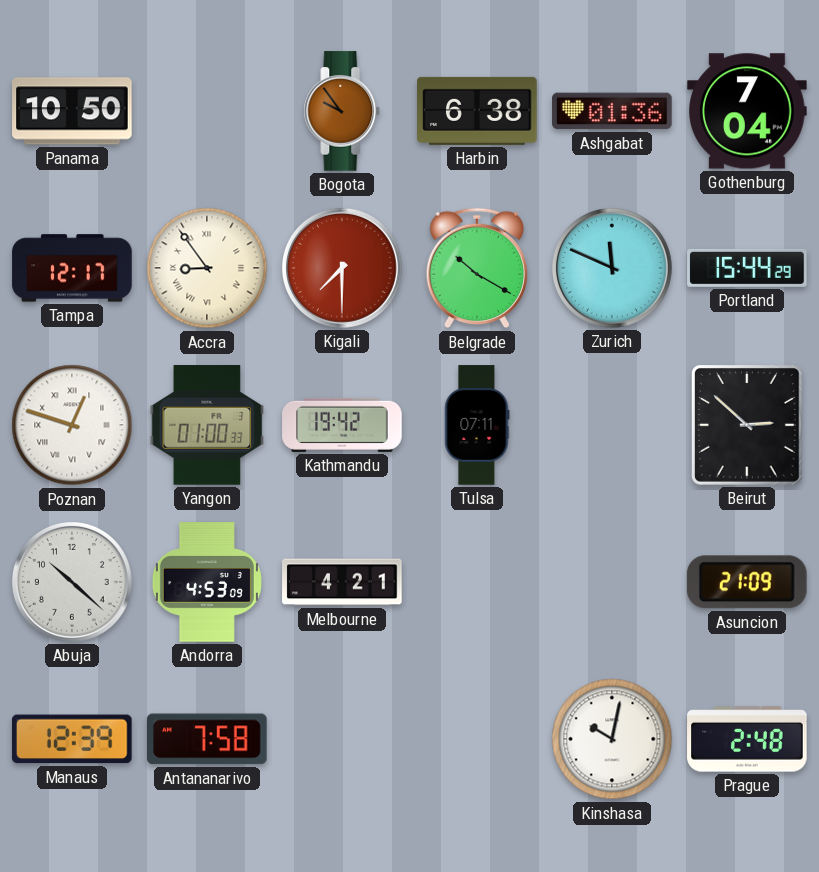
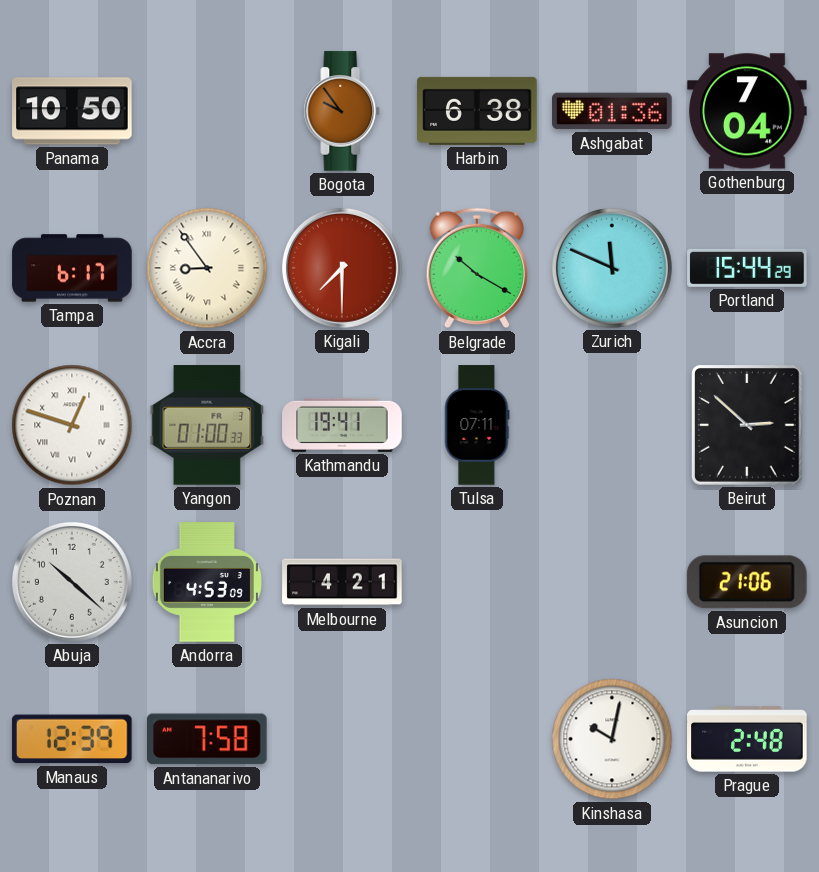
Tampa: 12:17 -> 6:17
Kathmandu: 19:42 -> 19:41
Asuncion: 21:09 -> 21:06
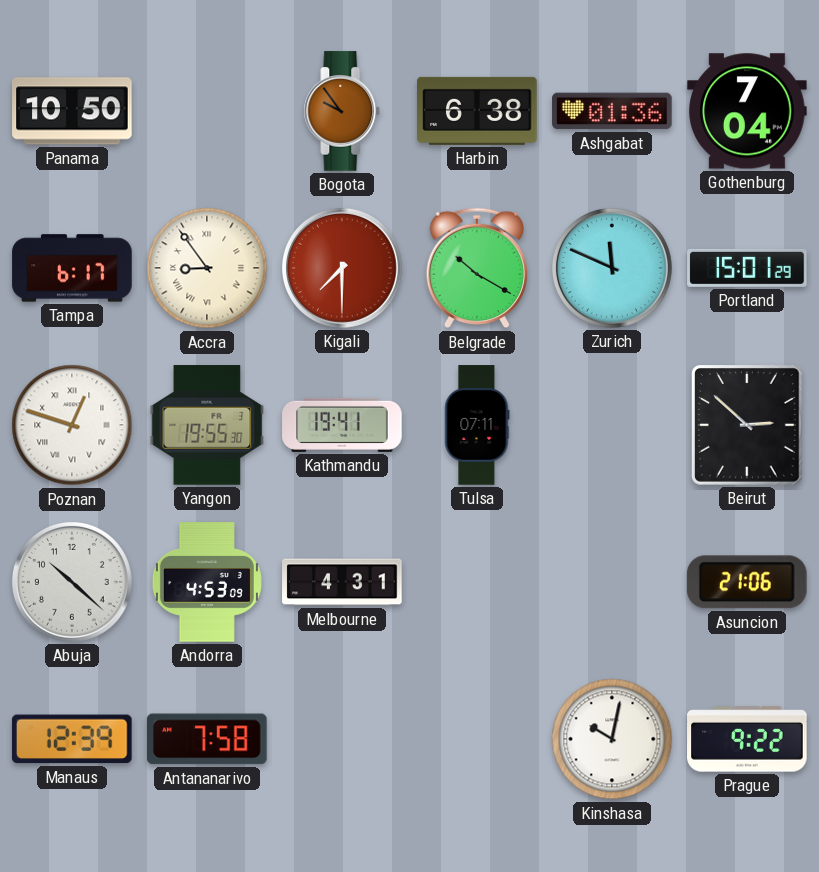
Portland: 15:44 -> 15:01
Yangon: 01:00 -> 19:55
Melbourne: 4:21 -> 4:31
Prague: 2:48 -> 9:22
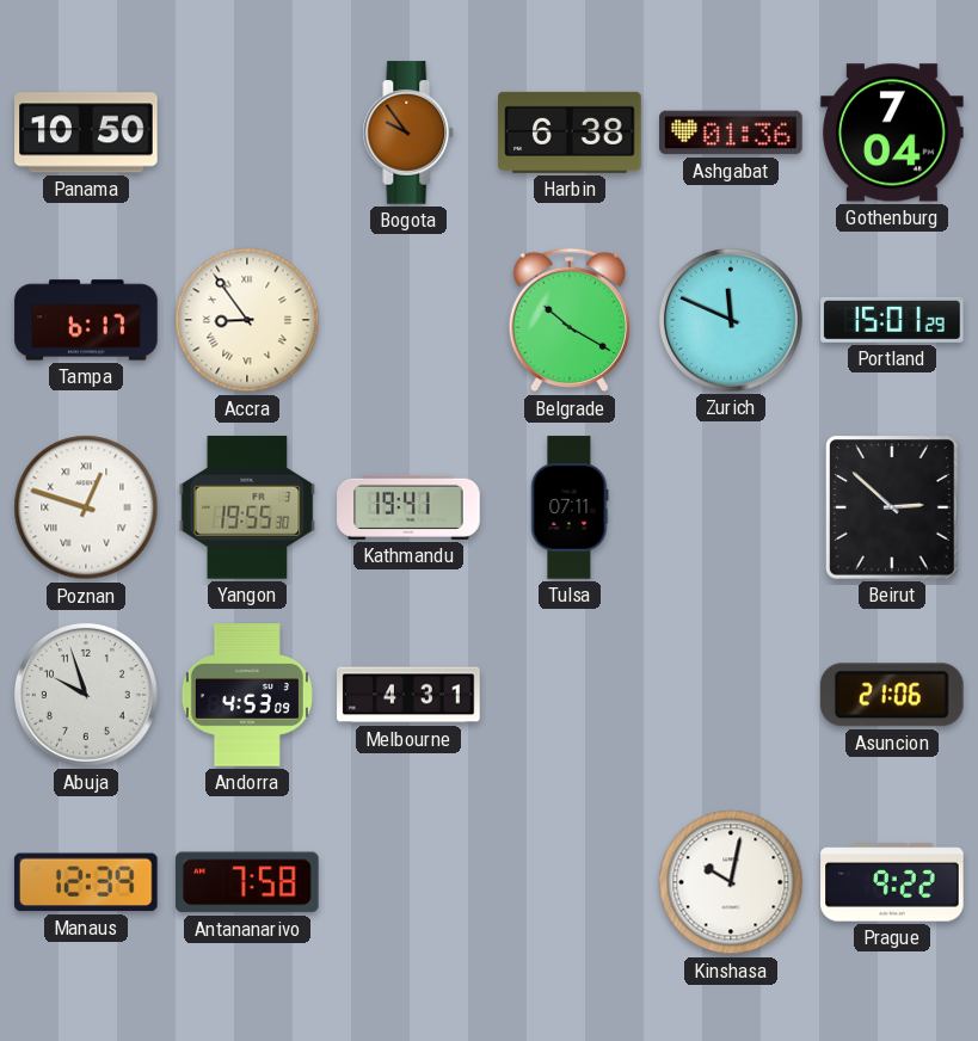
Kigali: 7:30 -> none
Abuja: 10:22 -> 9:57
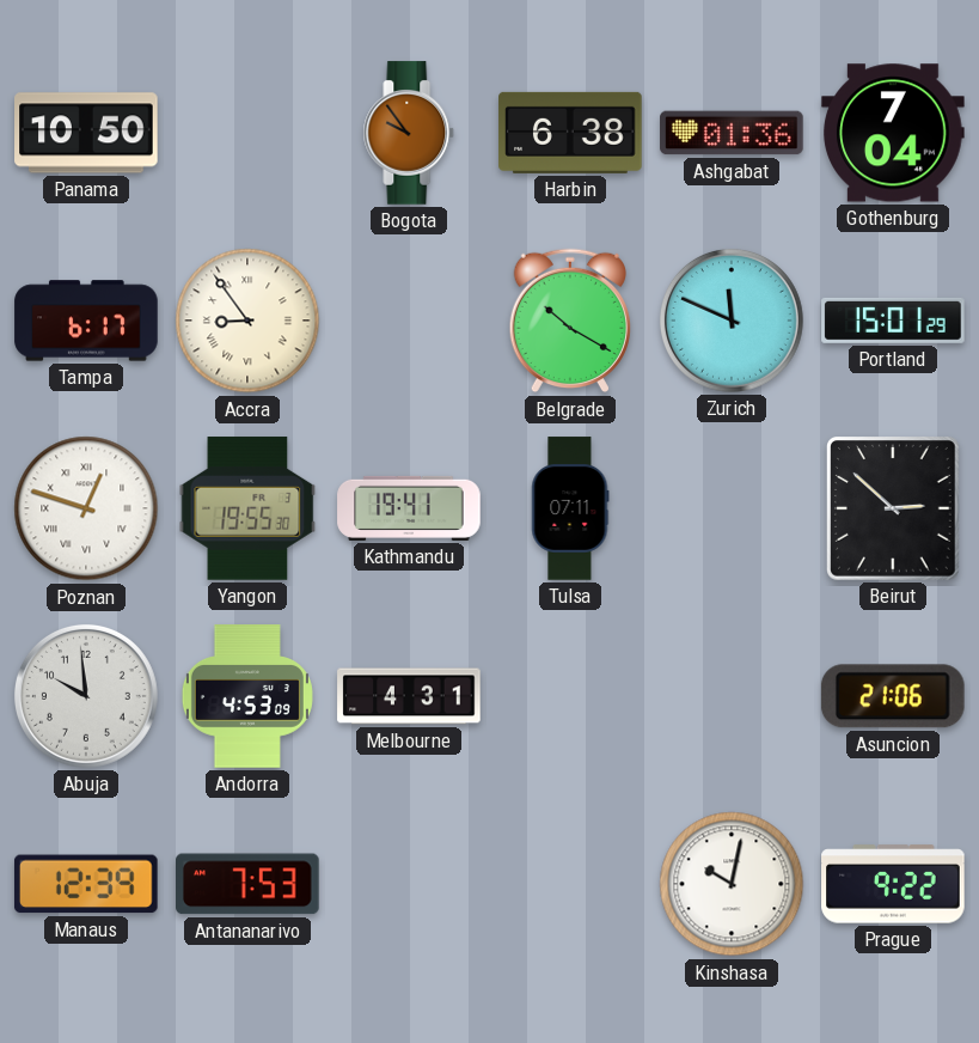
Abuja: 9:57 -> 9:59
Antananarivo: 7:58 -> 7:53
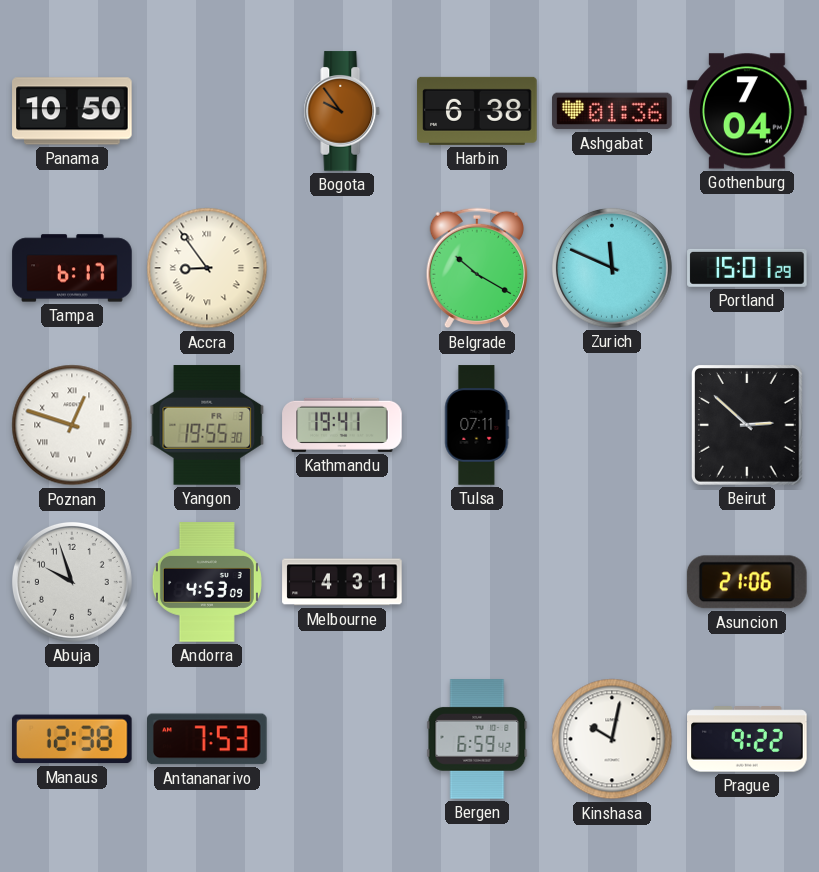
Abuja: 9:59 -> 9:57
Manaus: 12:39 -> 12:38
Bergen: none -> 6:59
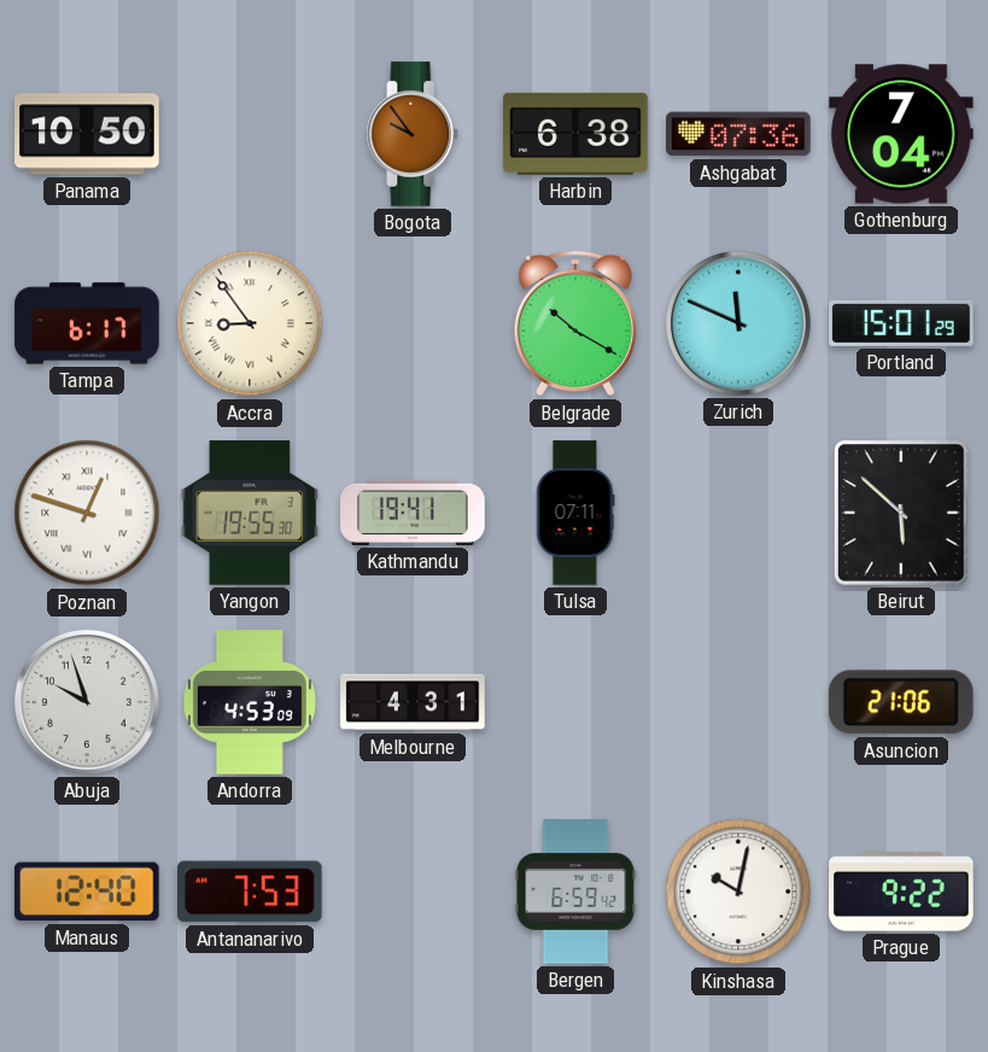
Ashgabat: 01:36 -> 07:36
Beirut: 2:52 -> 5:52
Manaus: 12:38 -> 12:40
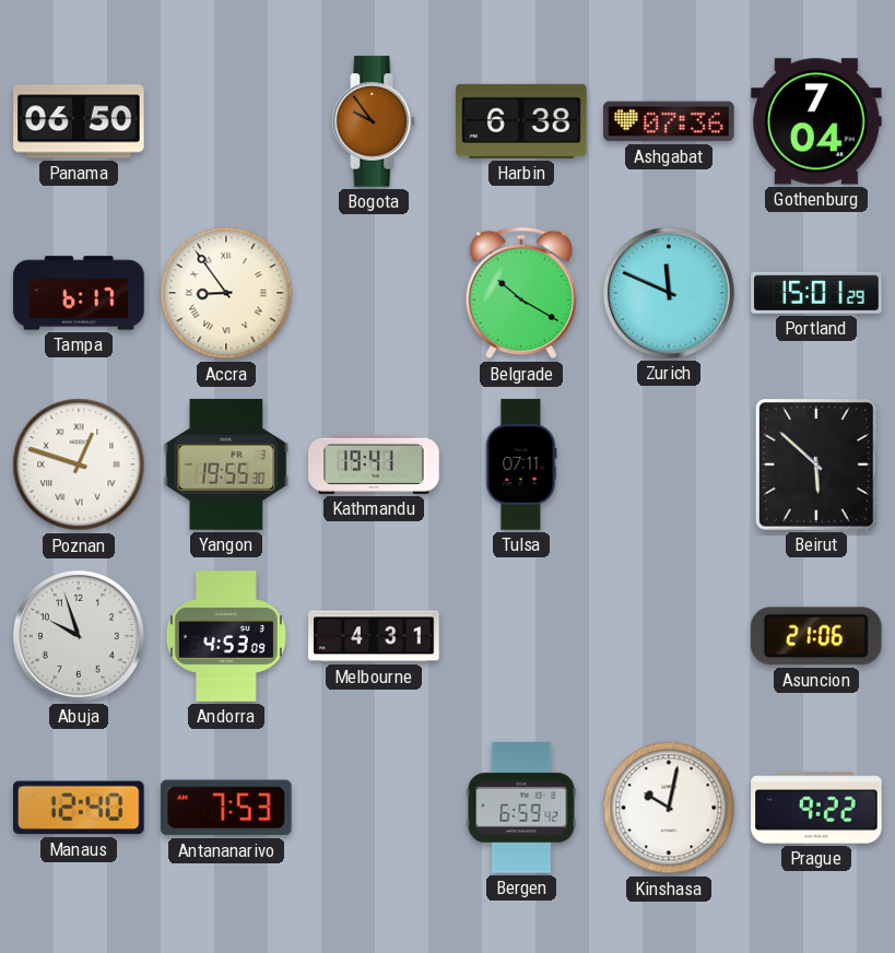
Panama: 10:50 -> 06:50
